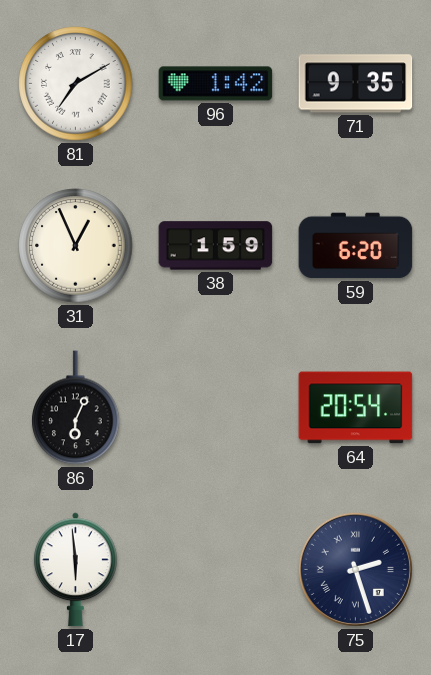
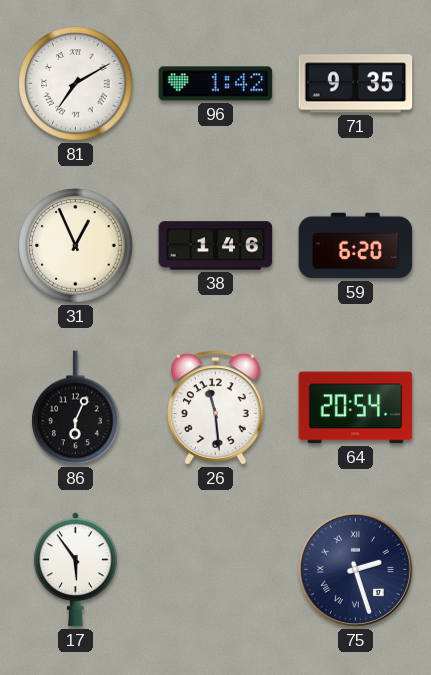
38: 1:59 -> 1:46
26: none -> 11:29
17: 5:59 -> 5:54
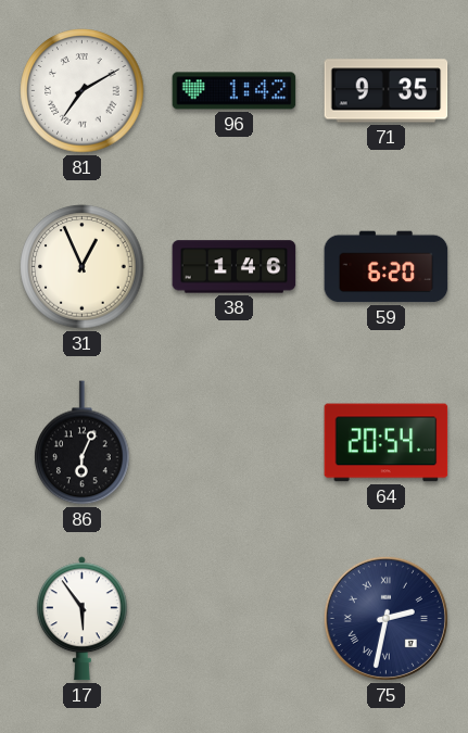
26: 11:29 -> none
75: 2:27 -> 2:32
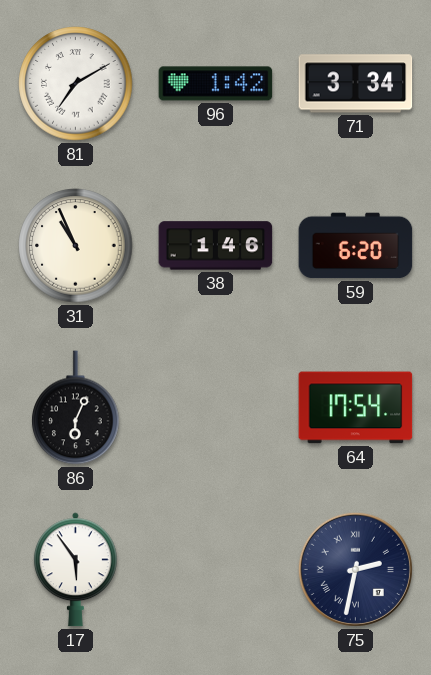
71: 9:35 -> 3:34
31: 12:56 -> 10:56
64: 20:54 -> 17:54
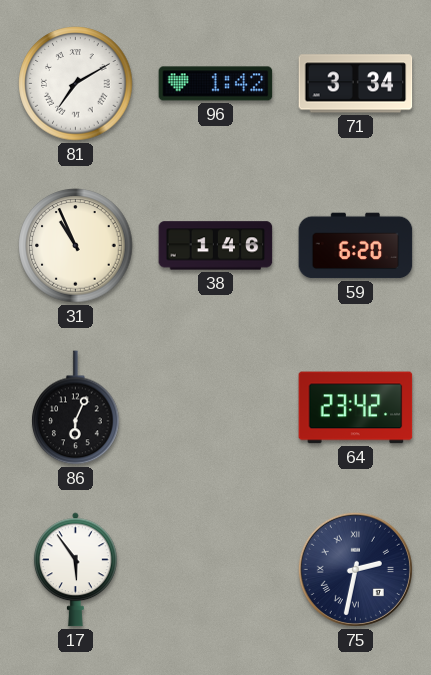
64: 17:54 -> 23:42
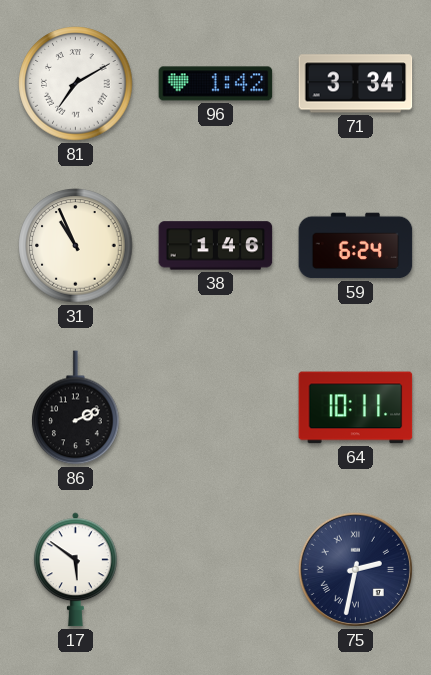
59: 6:20 -> 6:24
86: 6:04 -> 2:11
64: 23:42 -> 10:11
17: 5:54 -> 5:51
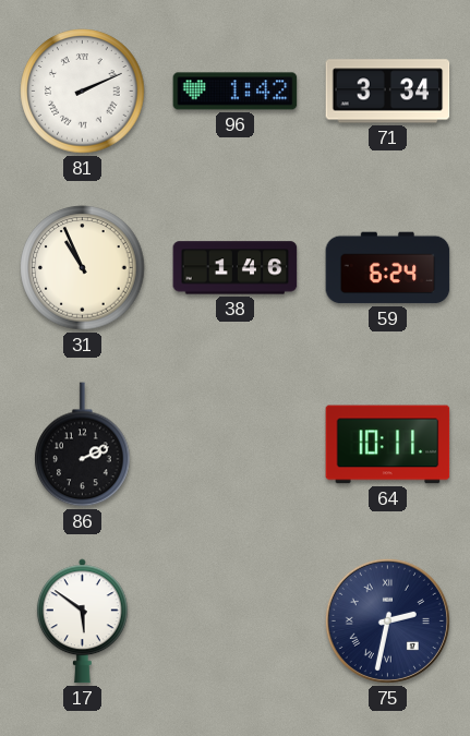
81: 7:10 -> 2:11
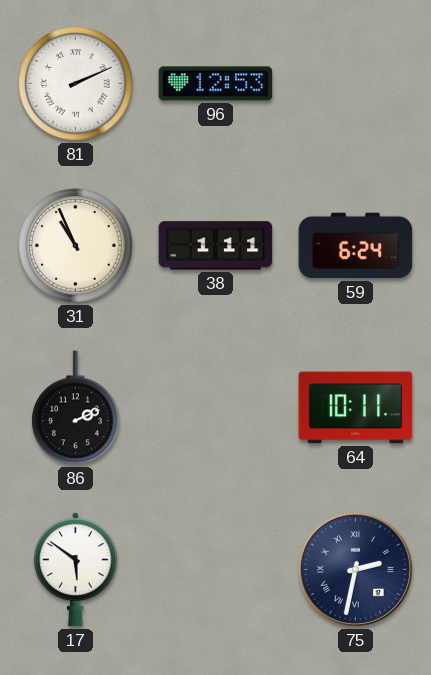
96: 1:42 -> 12:53
71: 3:34 -> none
38: 1:46 -> 1:11
